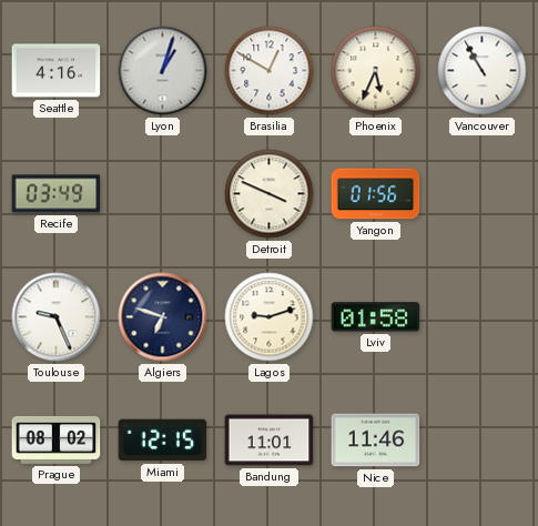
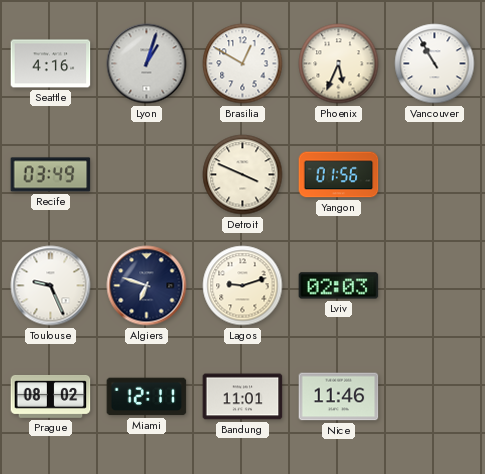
Lviv: 01:58 -> 02:03
Miami: 12:15 -> 12:11
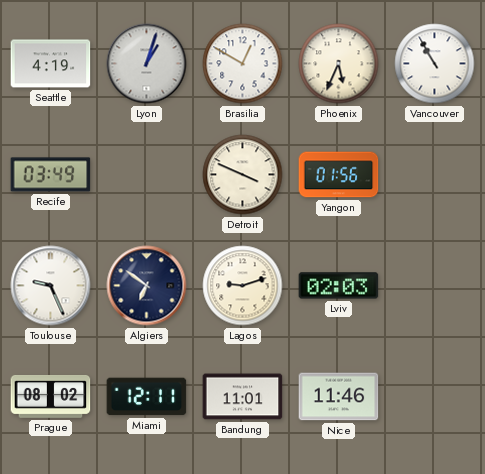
Seattle: 4:16 -> 4:19
Algiers: 6:48 -> 6:51
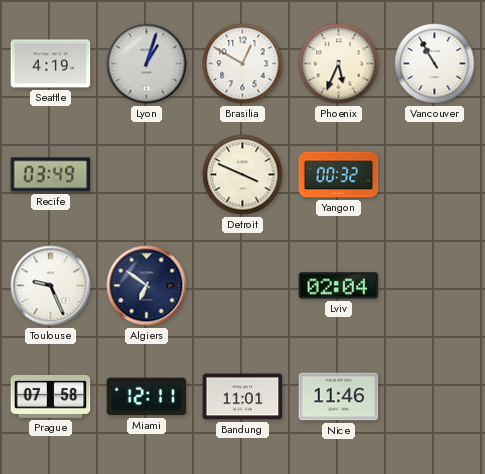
Yangon: 01:56 -> 00:32
Lagos: 9:12 -> none
Lviv: 02:03 -> 02:04
Prague: 08:02 -> 07:58
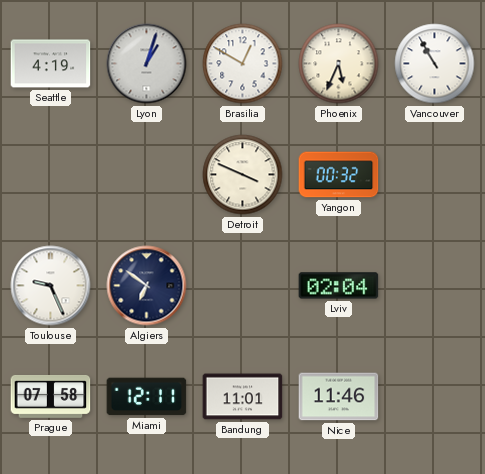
Recife: 03:49 -> none
